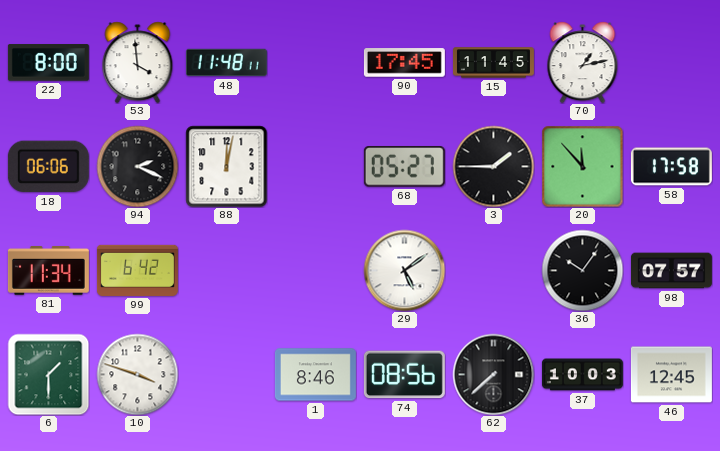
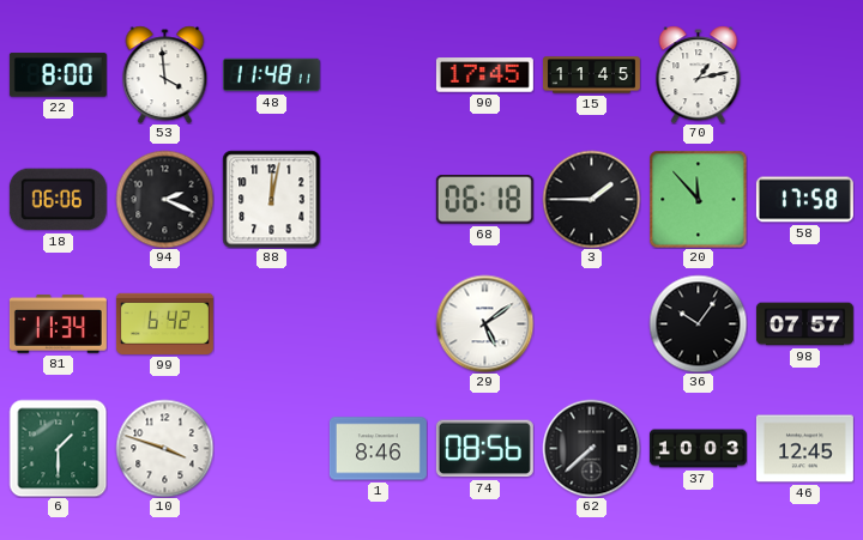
68: 05:27 -> 06:18
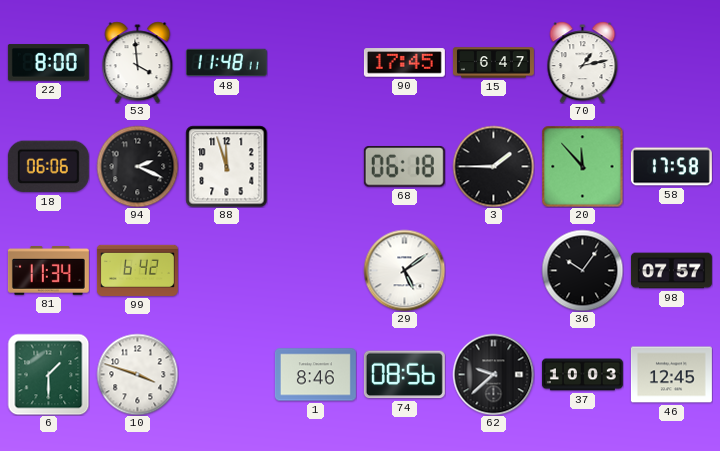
15: 11:45 -> 6:47
88: 12:02 -> 11:57
62: 7:38 -> 9:38
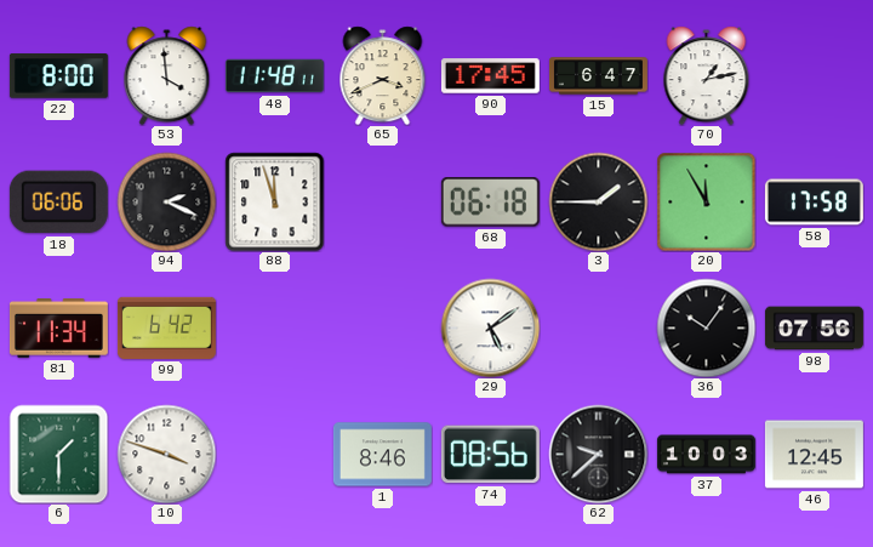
65: none -> 3:41
20: 11:53 -> 11:55
98: 07:57 -> 07:56
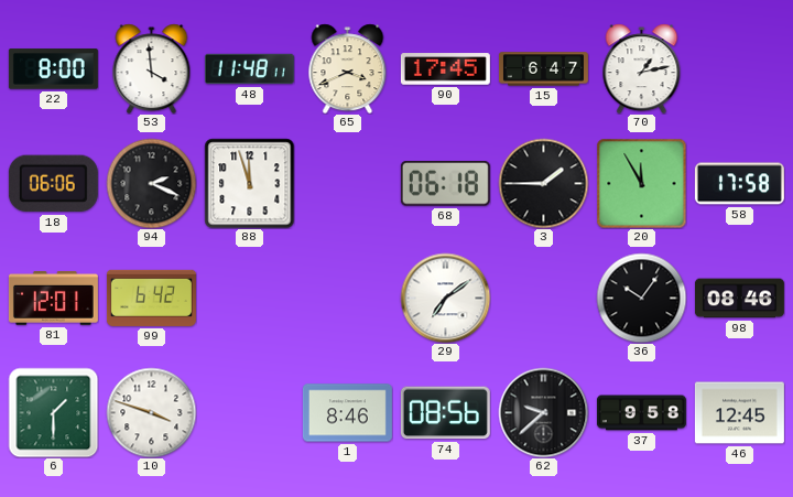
81: 11:34 -> 12:01
29: 5:09 -> 7:09
98: 07:56 -> 08:46
37: 10:03 -> 9:58
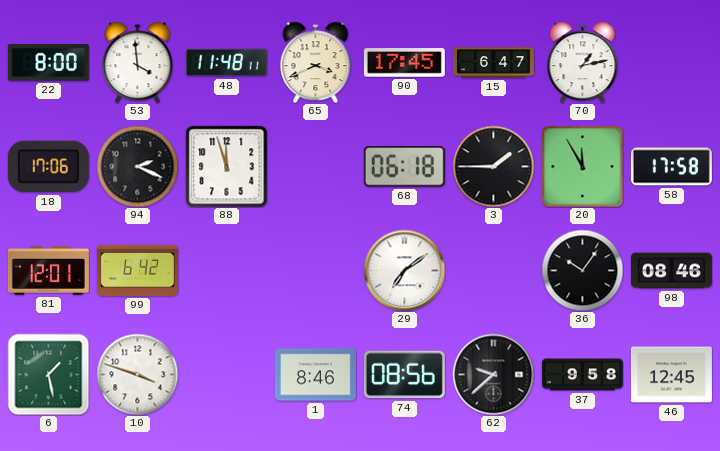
18: 06:06 -> 17:06
6: 1:30 -> 1:28
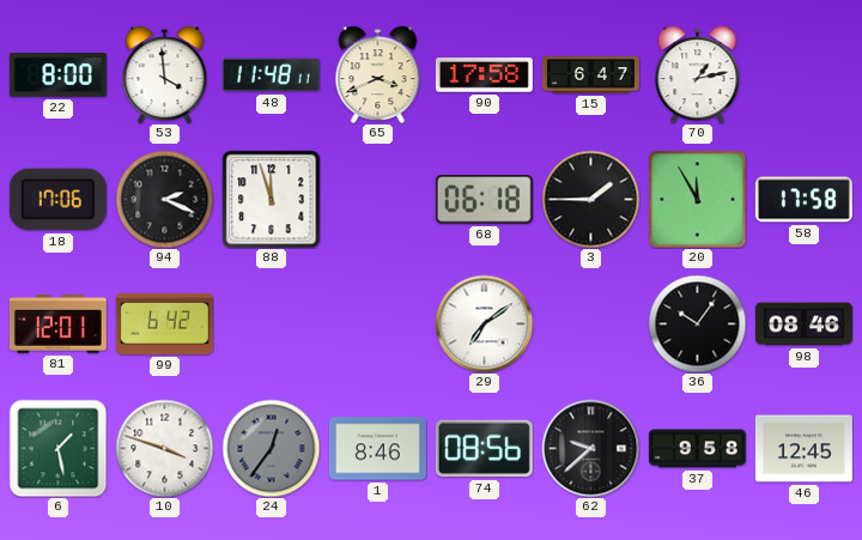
90: 17:45 -> 17:58
24: none -> 12:36
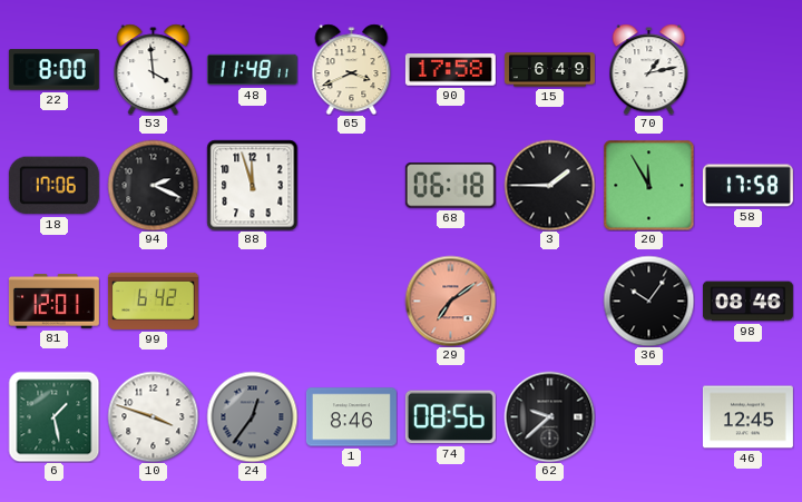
15: 6:47 -> 6:49
29 dial: white -> salmon
37: 9:58 -> none
